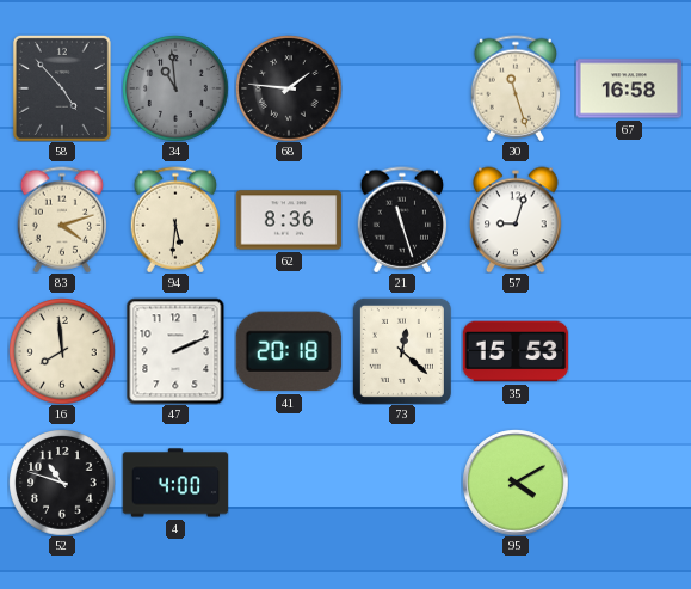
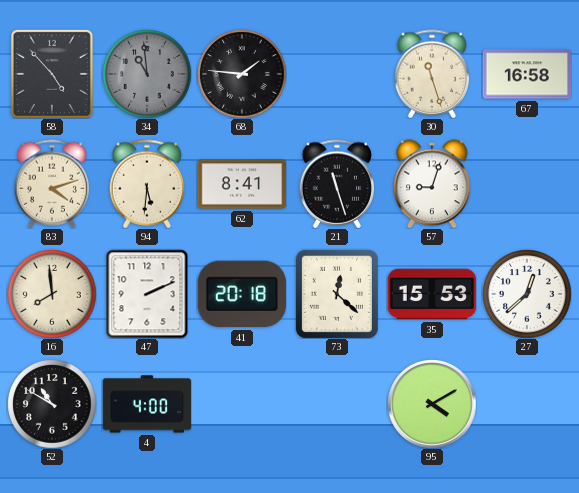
62: 8:36 -> 8:41
27: none -> 12:38
52: 10:48 -> 10:50
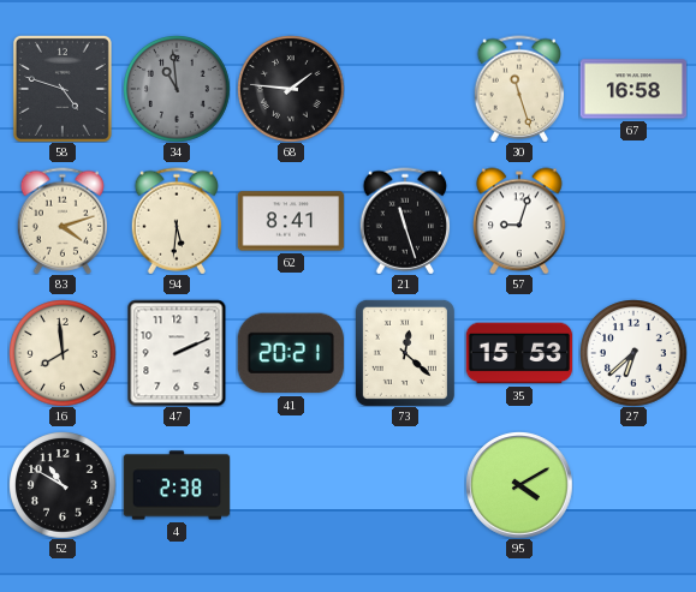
58: 4:53 -> 4:48
41: 20:18 -> 20:21
27: 12:38 -> 6:38
4: 4:00 -> 2:38
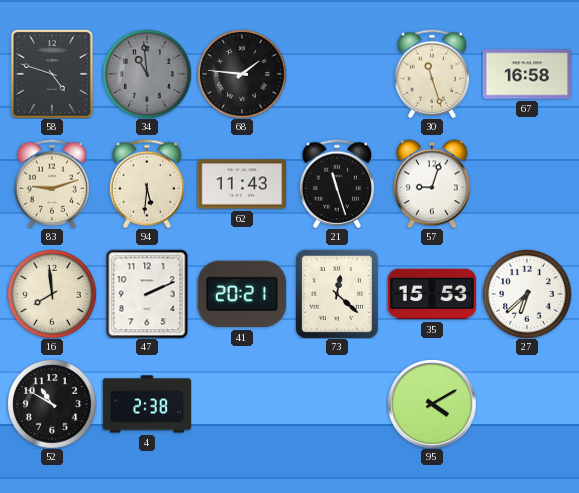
83: 4:12 -> 9:12
62: 8:41 -> 11:43
